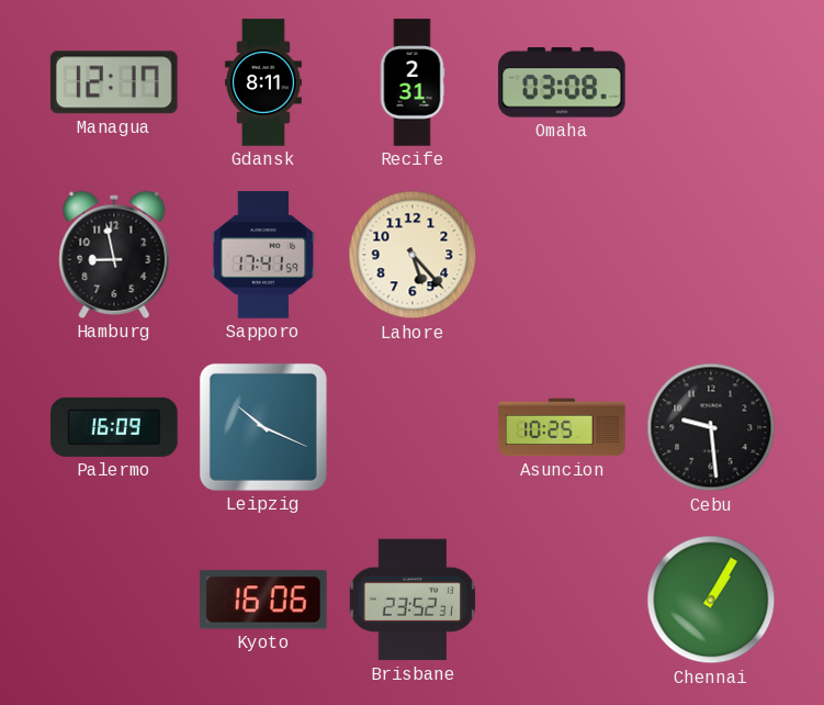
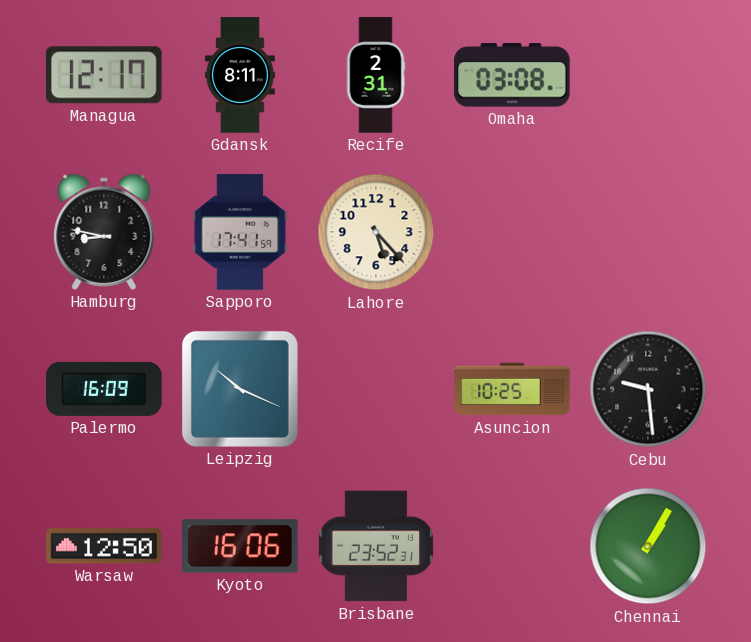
Hamburg: 8:58 -> 8:47
Warsaw: none -> 12:50
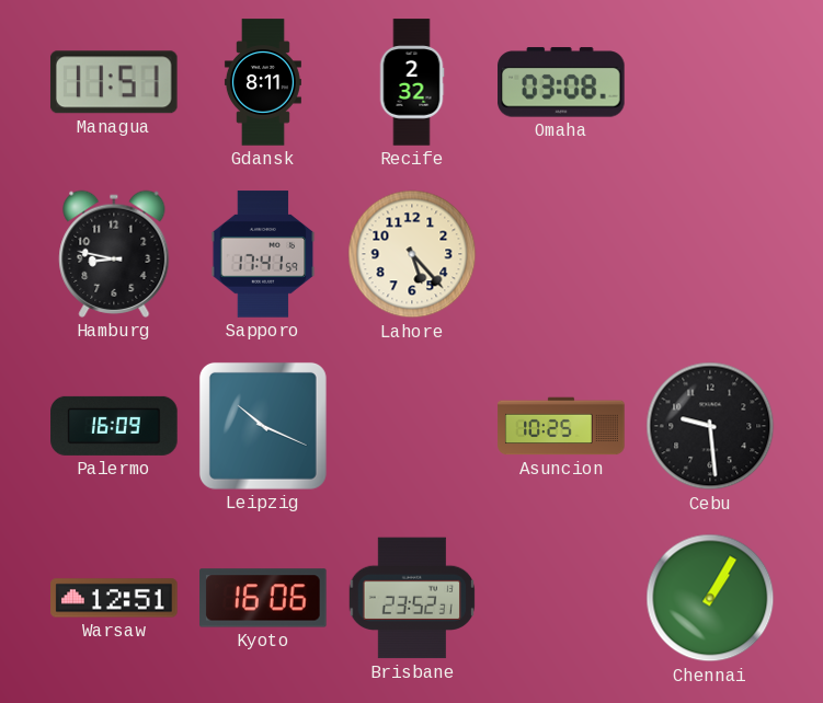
Managua: 12:17 -> 11:51
Recife: 2:31 -> 2:32
Warsaw: 12:50 -> 12:51
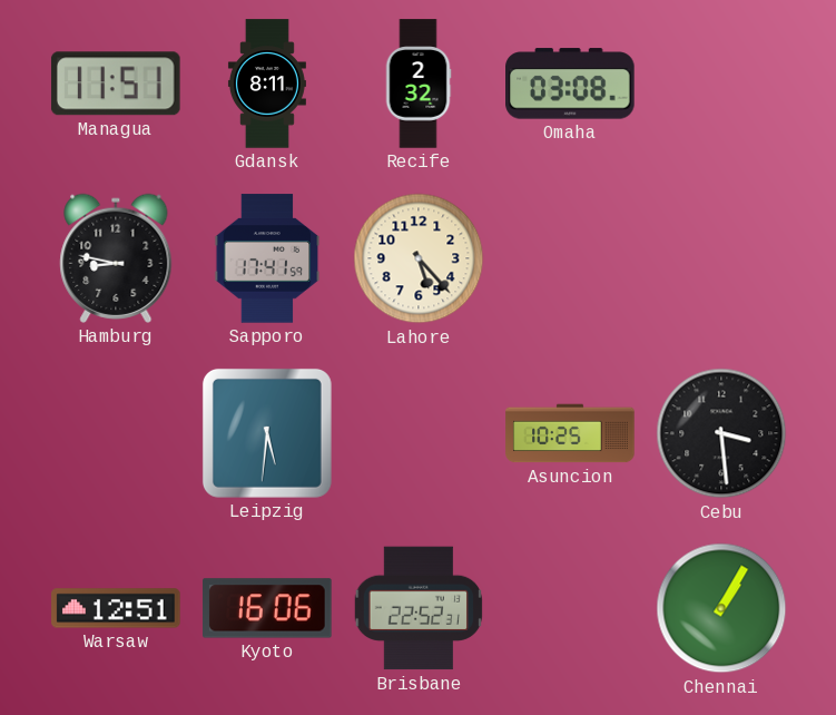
Palermo: 16:09 -> none
Leipzig: 10:19 -> 5:31
Cebu: 9:29 -> 3:29
Brisbane: 23:52 -> 22:52
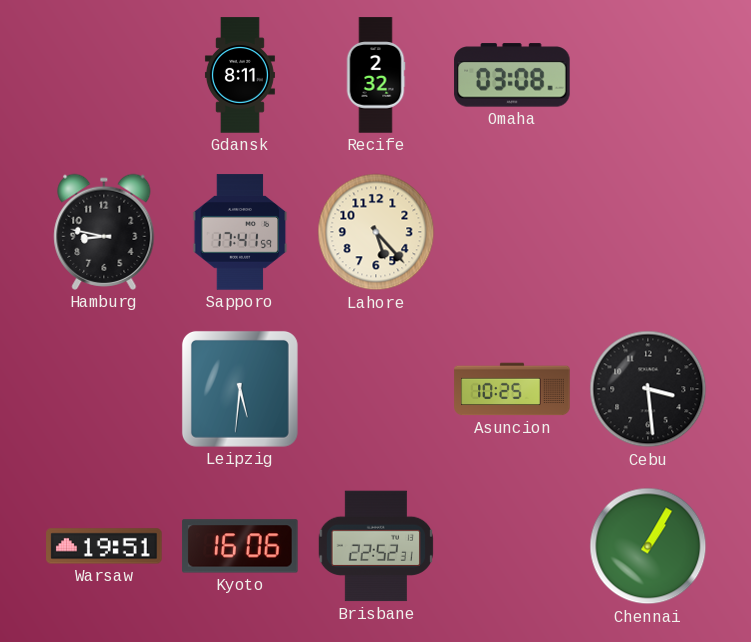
Managua: 11:51 -> none
Warsaw: 12:51 -> 19:51
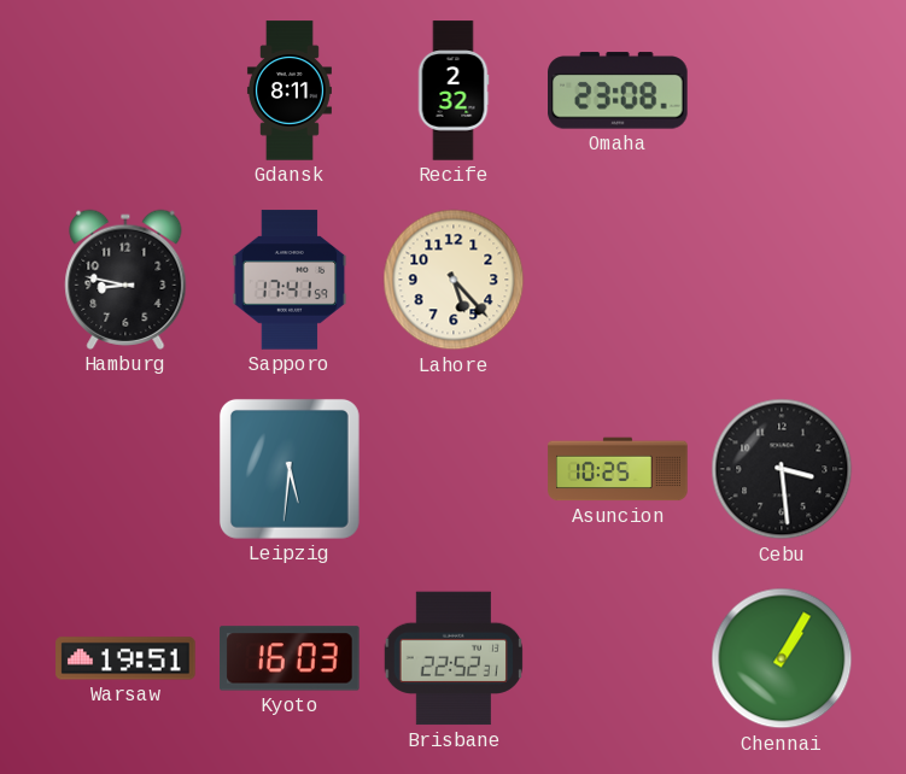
Omaha: 03:08 -> 23:08
Kyoto: 16:06 -> 16:03
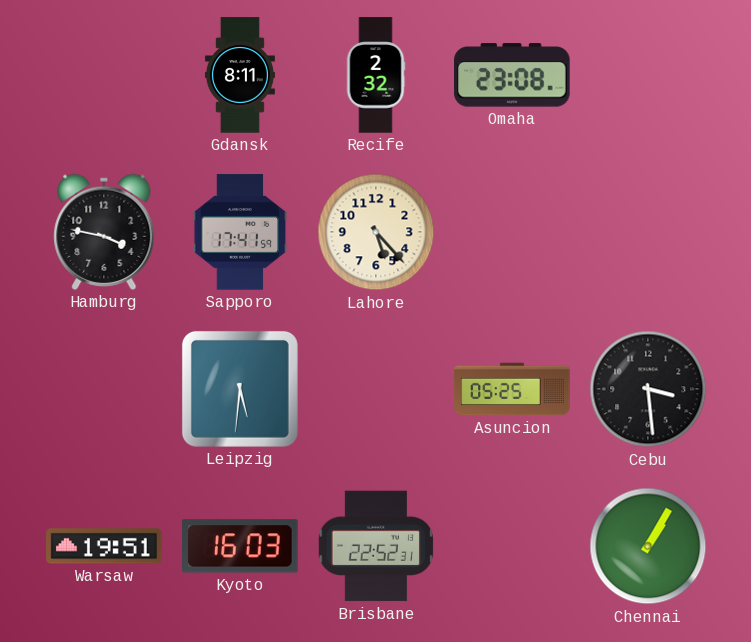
Hamburg: 8:47 -> 3:47
Asuncion: 10:25 -> 05:25
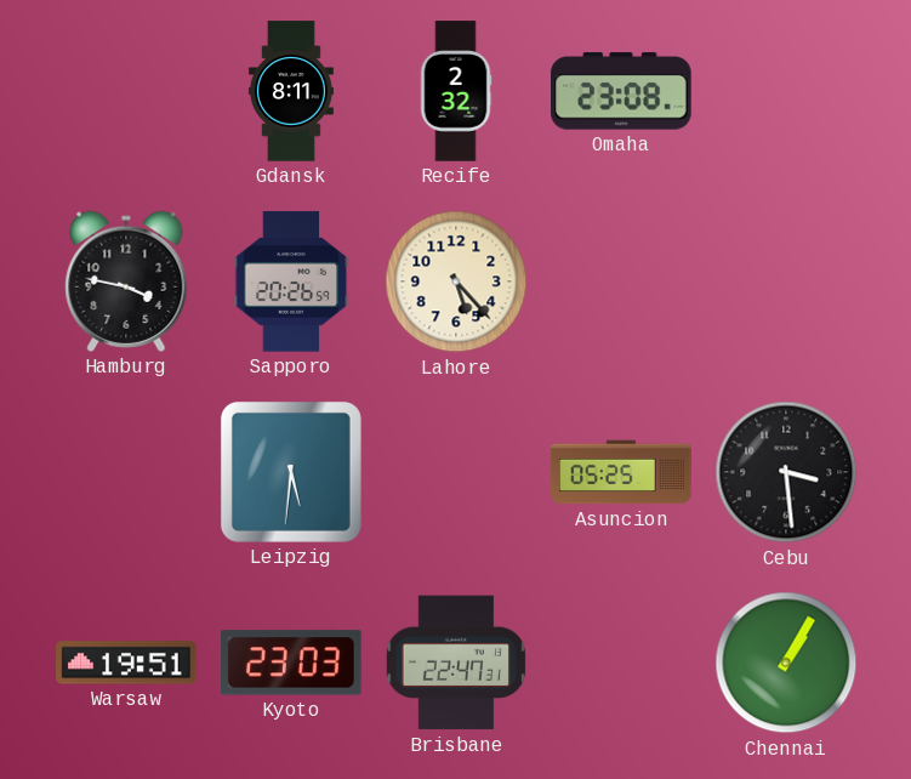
Sapporo: 17:41 -> 20:26
Kyoto: 16:03 -> 23:03
Brisbane: 22:52 -> 22:47
